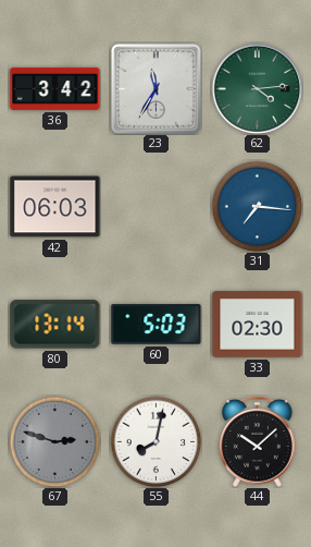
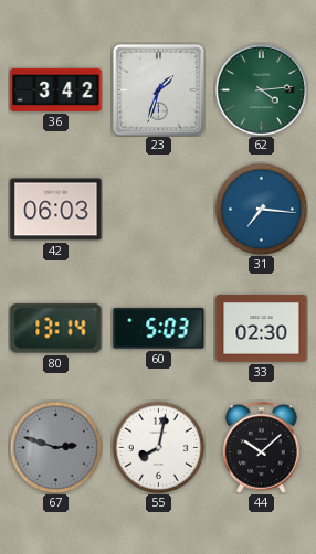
23: 11:35 -> 1:33
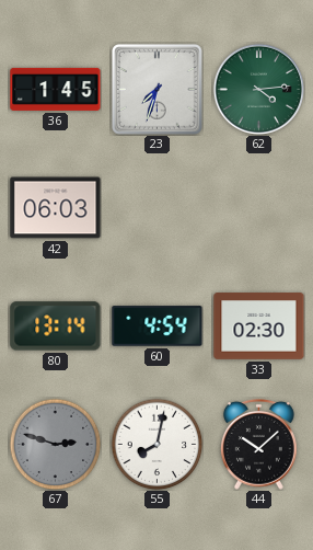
36: 3:42 -> 1:45
23: 1:33 -> 7:33
31: 7:16 -> none
60: 5:03 -> 4:54
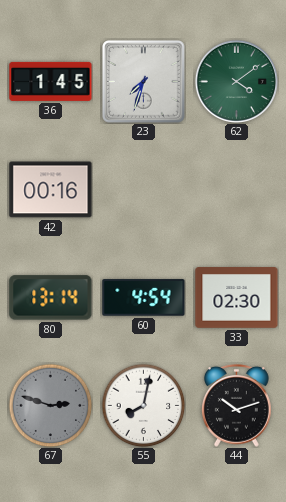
62: 4:14 -> 4:09
42: 06:03 -> 00:16
44: 10:08 -> 10:12
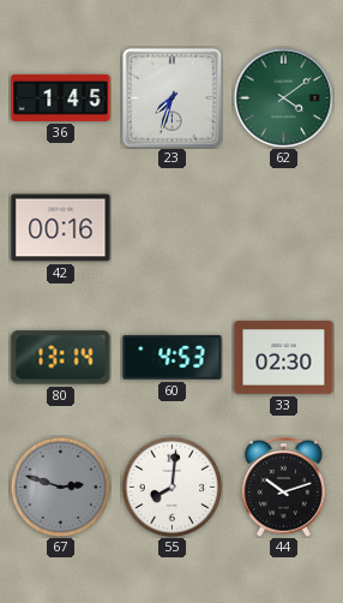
60: 4:54 -> 4:53
55: 8:02 -> 8:01
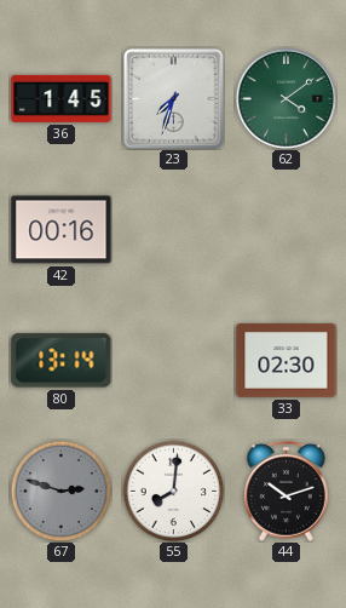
60: 4:53 -> none
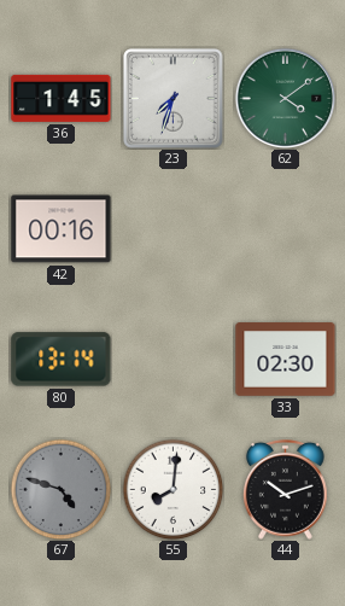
67: 2:48 -> 4:48
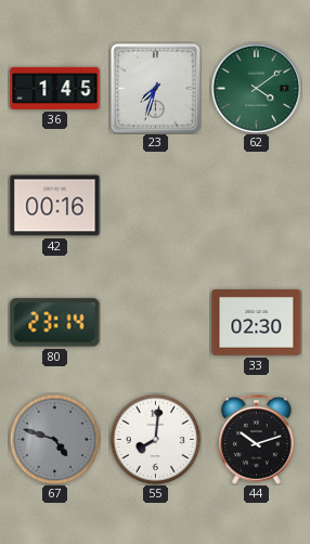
80: 13:14 -> 23:14
